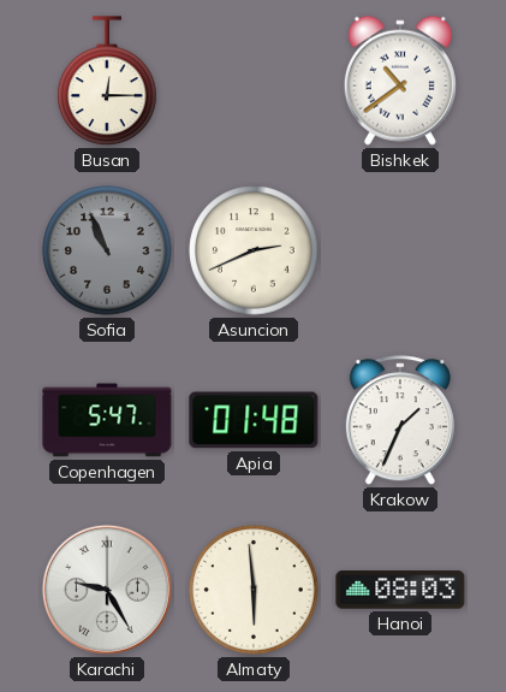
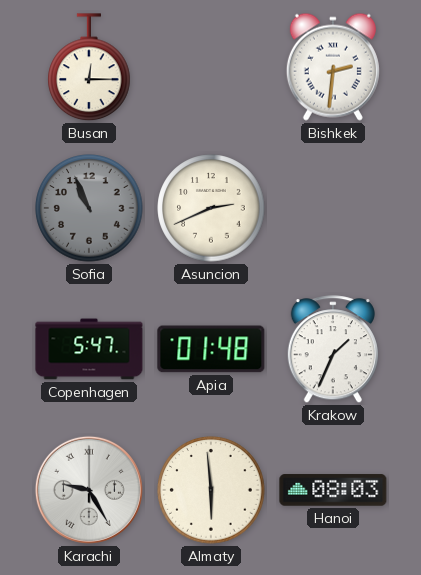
Bishkek: 10:39 -> 2:31
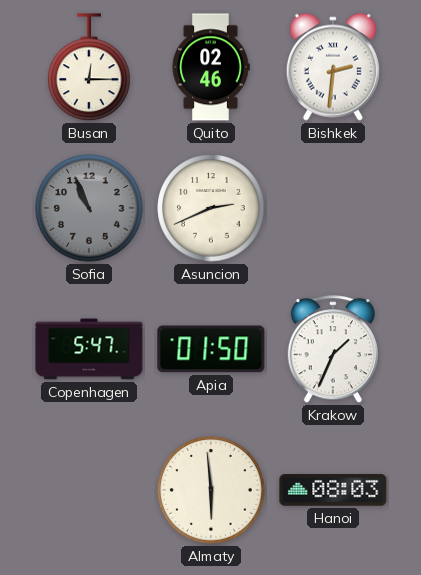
Quito: none -> 02:46
Apia: 01:48 -> 01:50
Karachi: 9:25 -> none
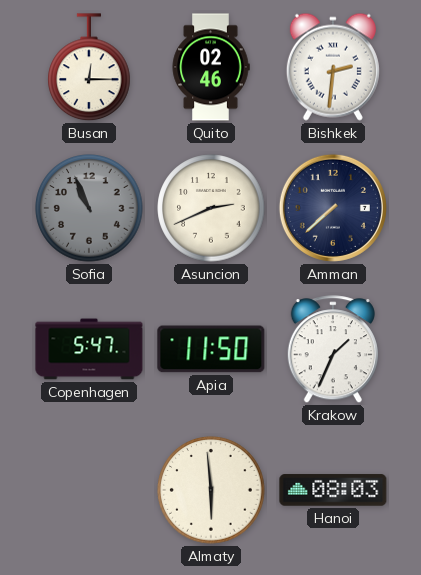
Amman: none -> 7:38
Apia: 01:50 -> 11:50
